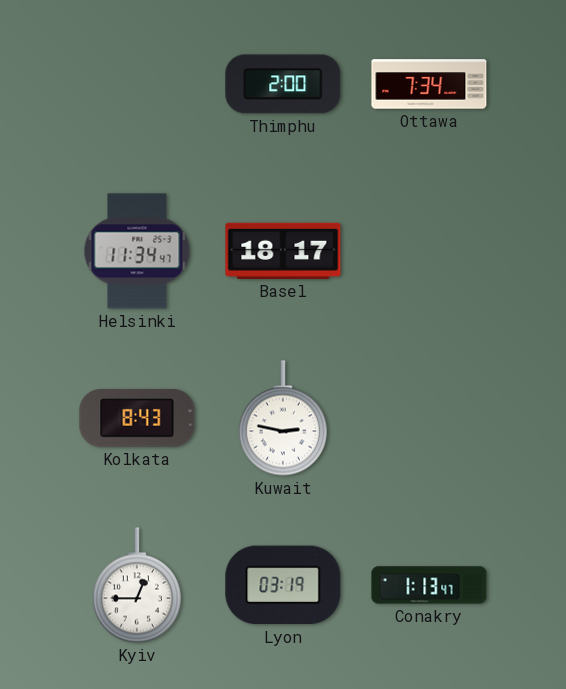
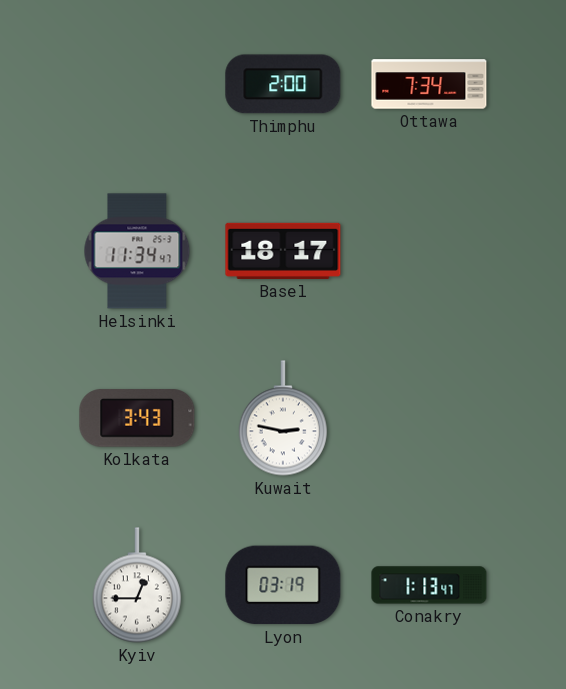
Kolkata: 8:43 -> 3:43
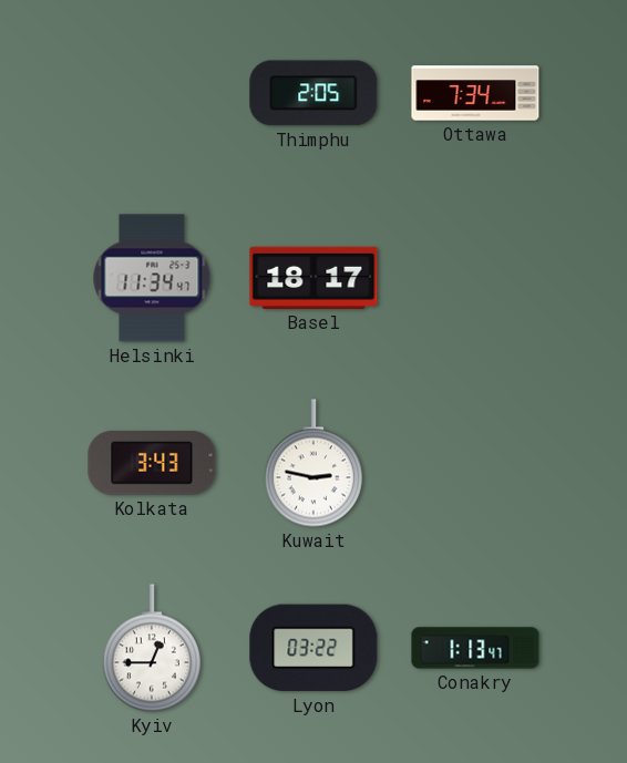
Thimphu: 2:00 -> 2:05
Lyon: 03:19 -> 03:22
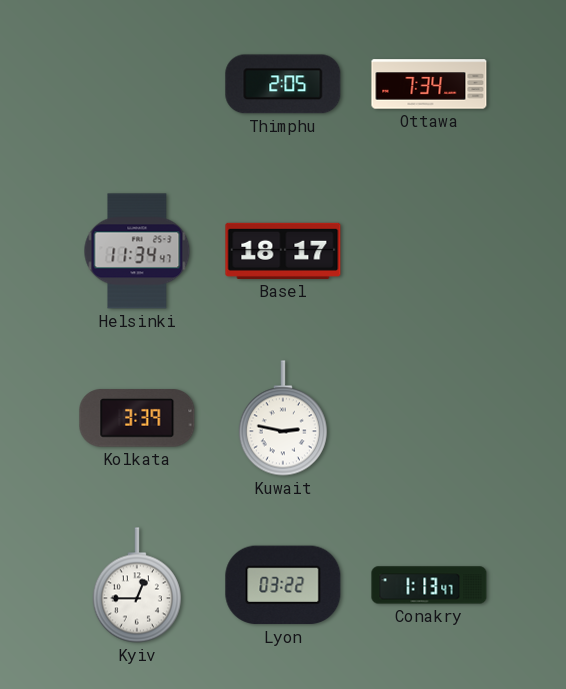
Kolkata: 3:43 -> 3:39
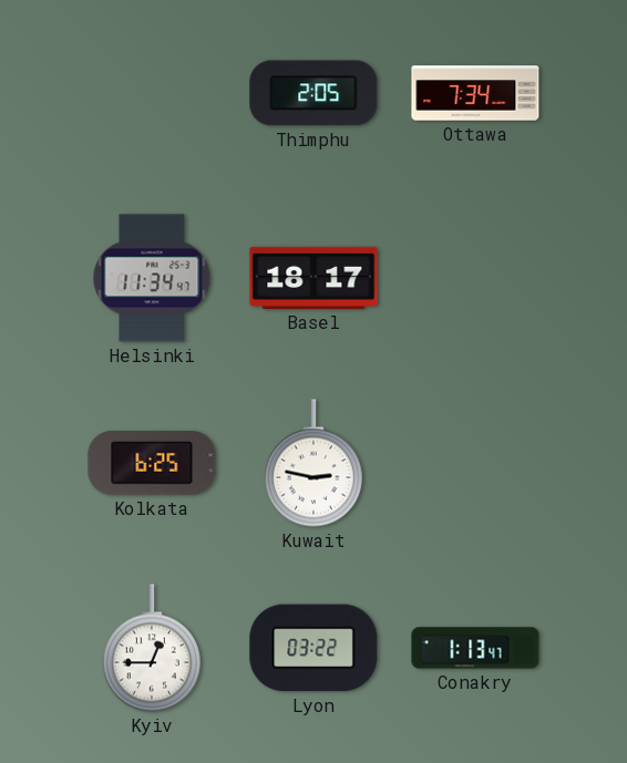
Kolkata: 3:39 -> 6:25
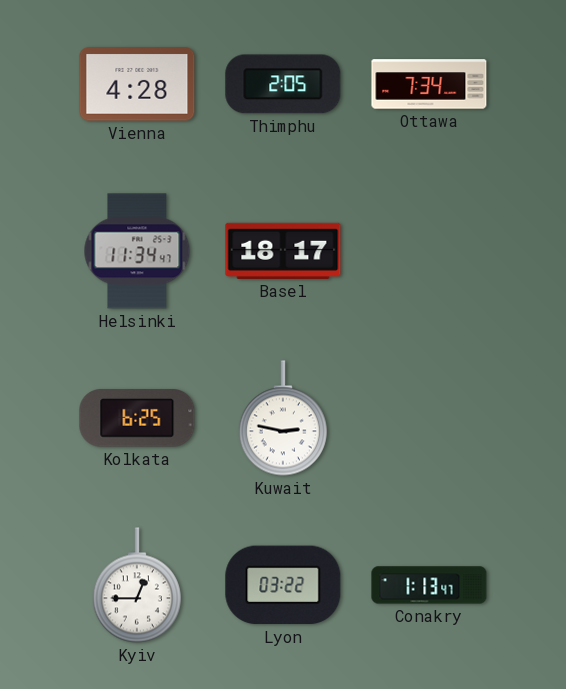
Vienna: none -> 4:28
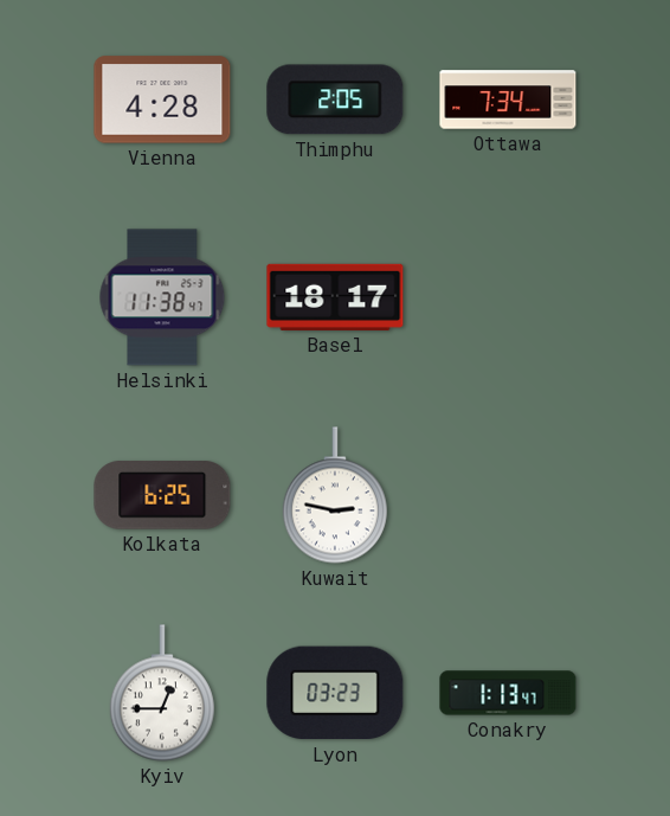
Helsinki: 11:34 -> 11:38
Lyon: 03:22 -> 03:23
